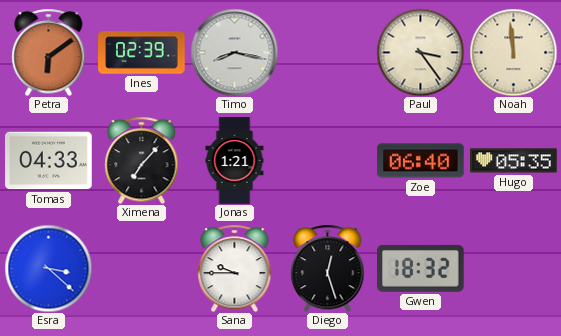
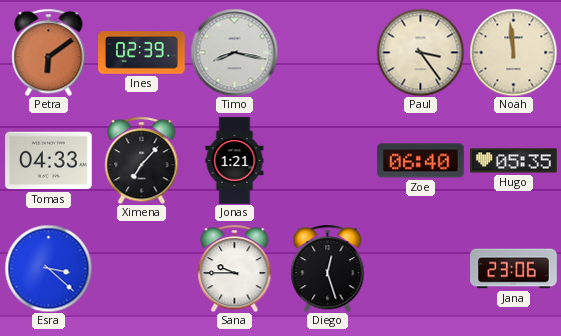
Gwen: 18:32 -> none
Jana: none -> 23:06
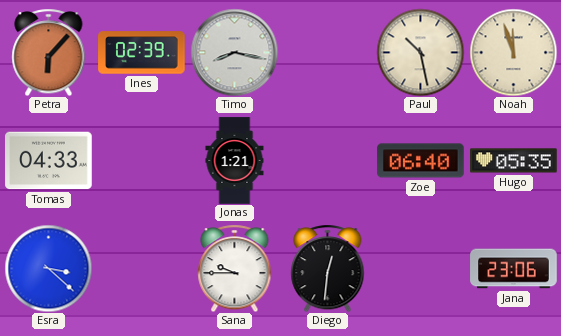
Petra: 6:09 -> 6:07
Paul: 3:24 -> 10:28
Noah: 11:59 -> 11:57
Ximena: 7:07 -> none
Diego: 12:27 -> 12:31
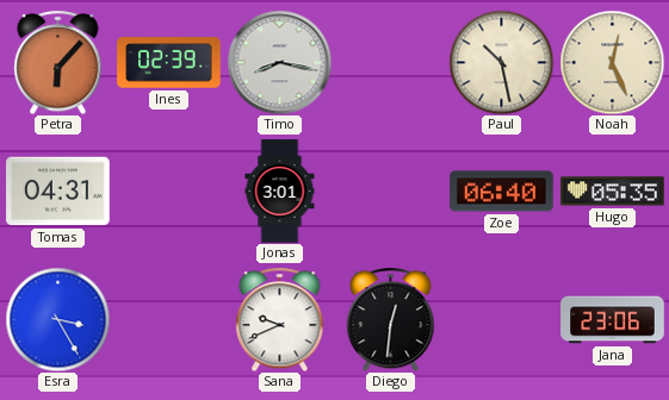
Noah: 11:57 -> 12:26
Tomas: 04:33 -> 04:31
Jonas: 1:21 -> 3:01
Esra: 3:22 -> 3:25
Sana: 9:45 -> 9:41
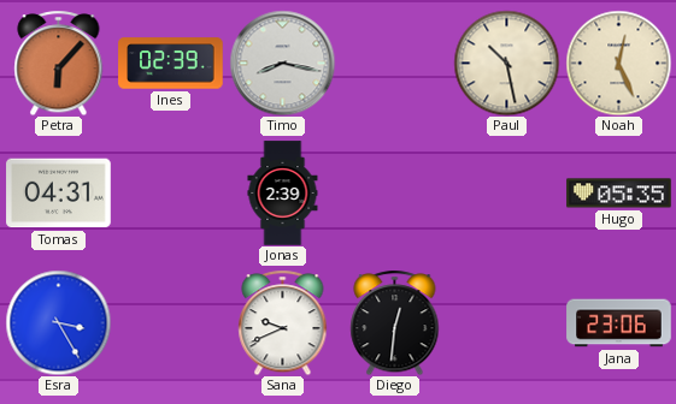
Jonas: 3:01 -> 2:39
Zoe: 06:40 -> none
